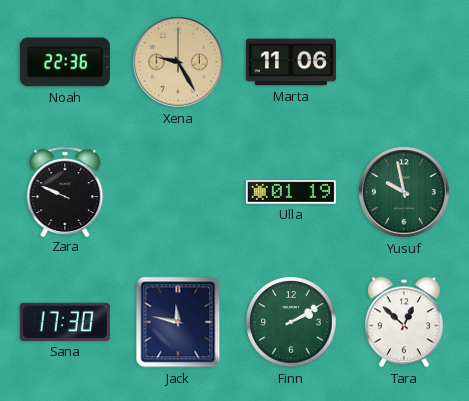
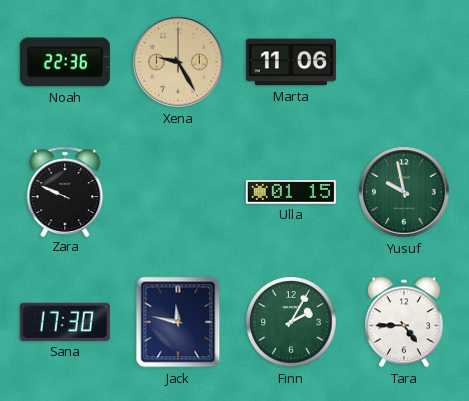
Ulla: 01:19 -> 01:15
Finn: 2:10 -> 2:05
Tara: 12:52 -> 4:45
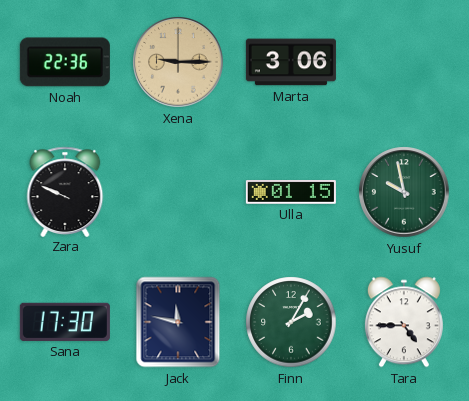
Xena: 9:25 -> 9:15
Marta: 11:06 -> 3:06
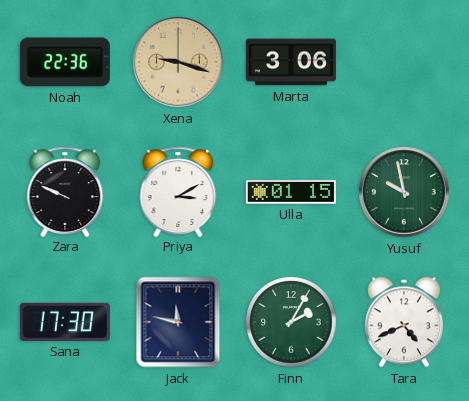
Xena: 9:15 -> 9:18
Priya: none -> 3:10
Tara: 4:45 -> 4:41
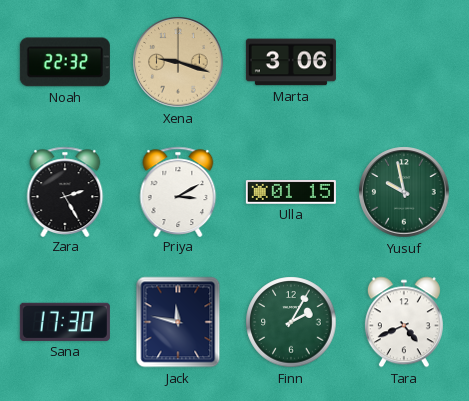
Noah: 22:36 -> 22:32
Zara: 9:49 -> 2:25
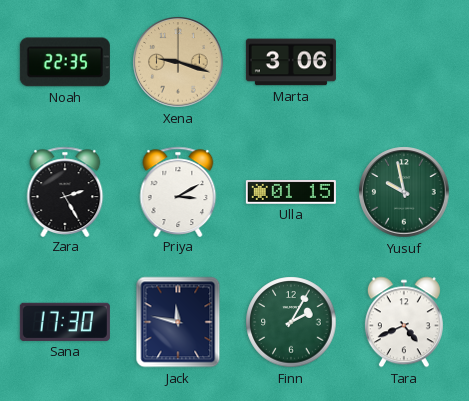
Noah: 22:32 -> 22:35
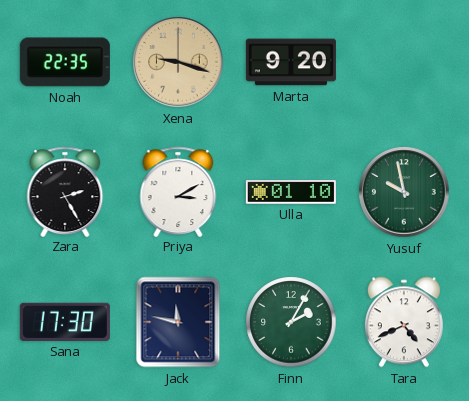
Marta: 3:06 -> 9:20
Ulla: 01:15 -> 01:10
